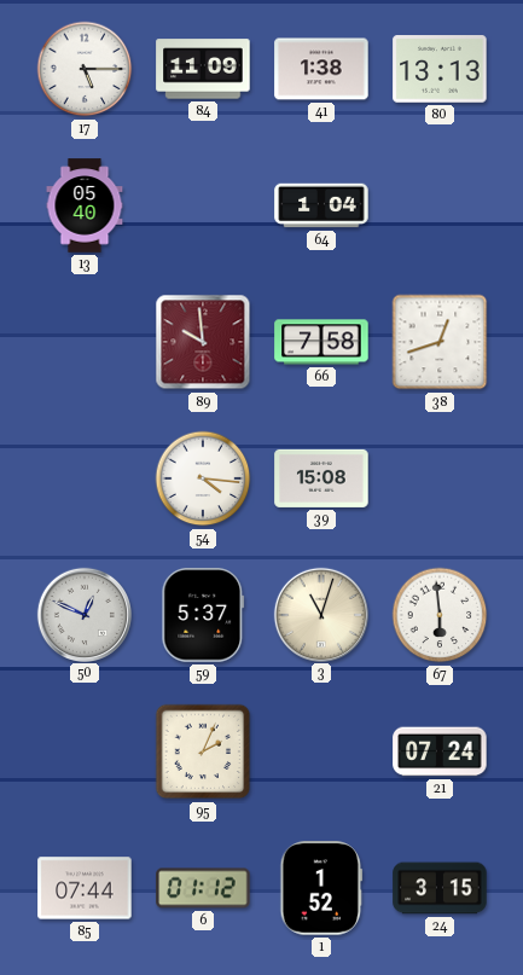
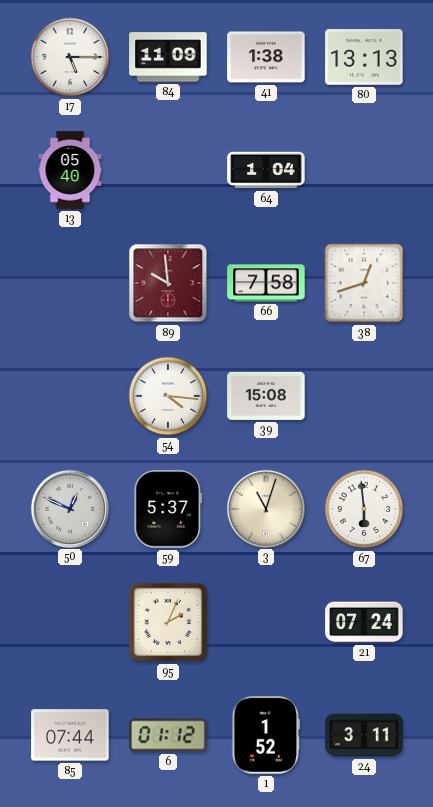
24: 3:15 -> 3:11
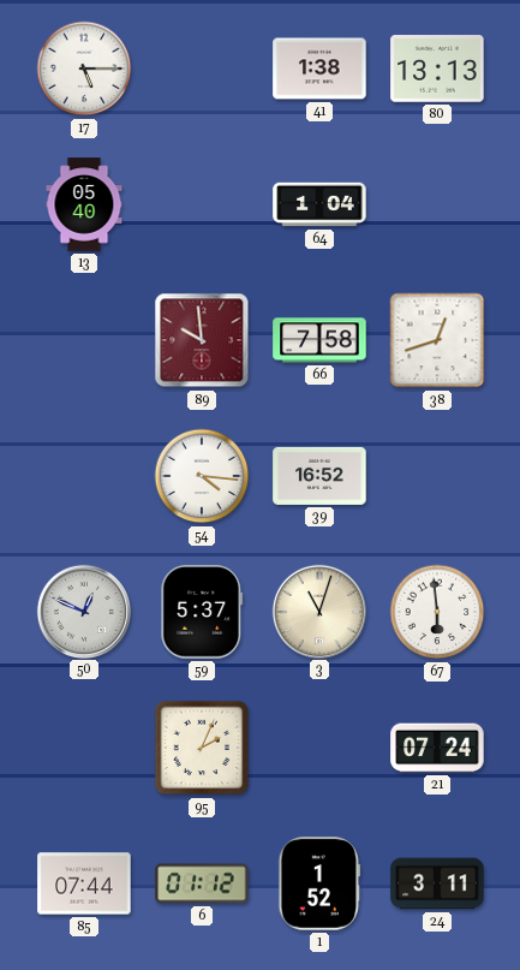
84: 11:09 -> none
39: 15:08 -> 16:52
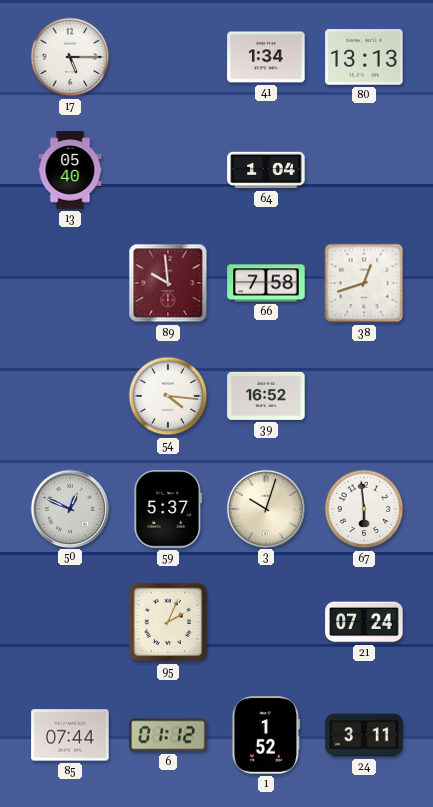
41: 1:38 -> 1:34
3: 11:03 -> 10:03
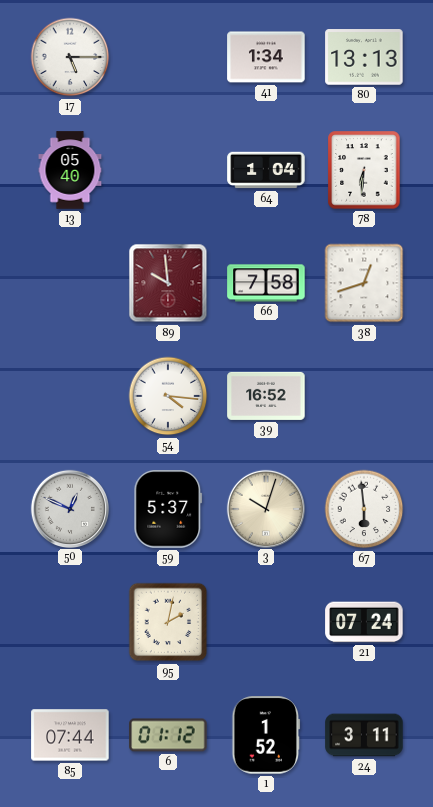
78: none -> 6:31
95: 2:04 -> 2:02
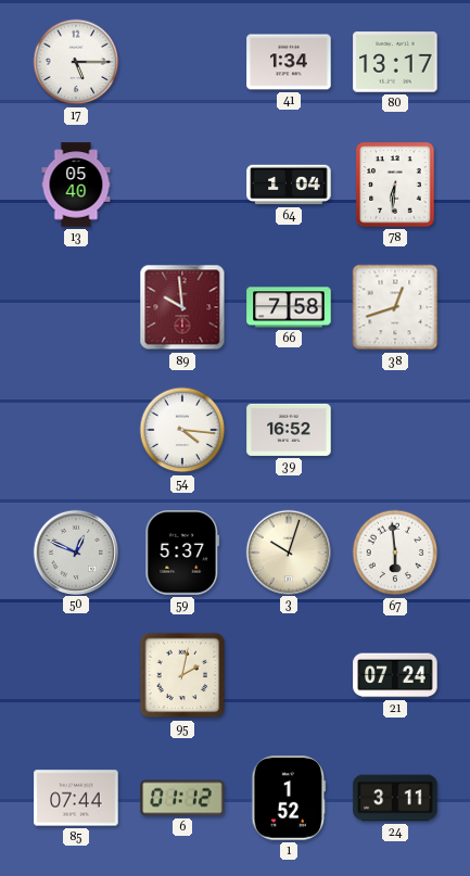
80: 13:13 -> 13:17
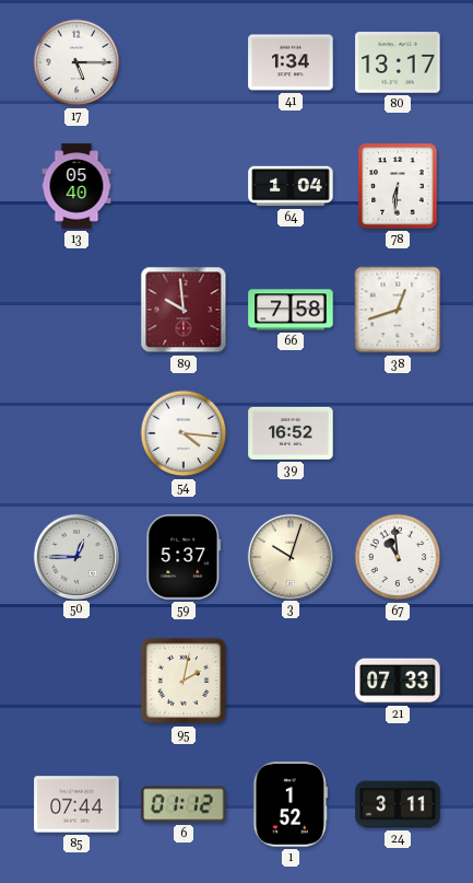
50: 12:49 -> 12:45
67: 5:59 -> 10:59
21: 07:24 -> 07:33
